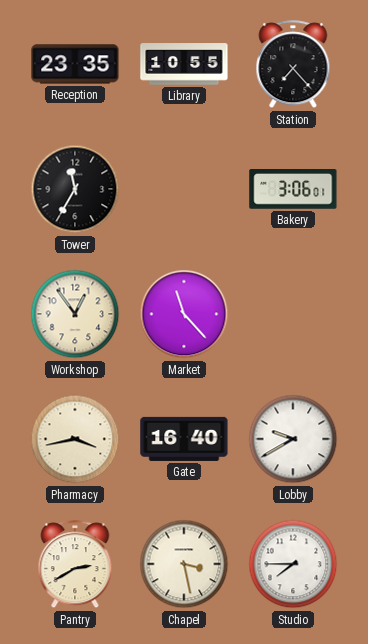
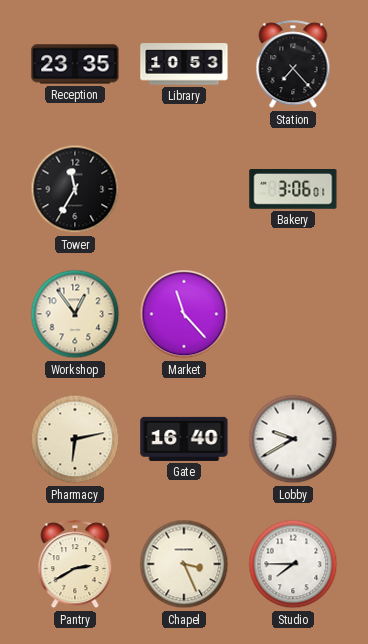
Library: 10:55 -> 10:53
Pharmacy: 3:43 -> 6:13
Chapel: 3:28 -> 3:26
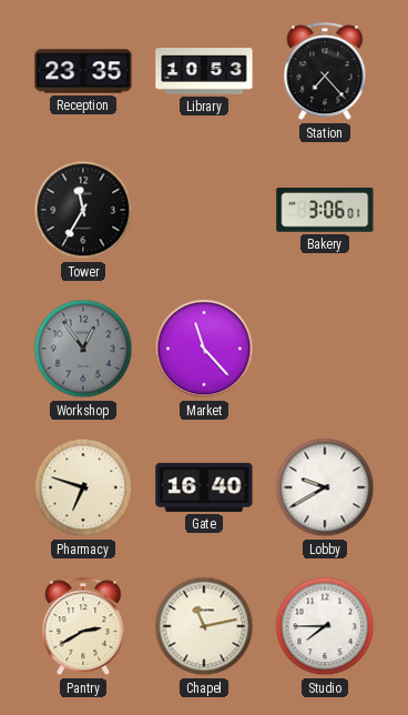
Workshop dial: cream -> grey
Pharmacy: 6:13 -> 6:48
Chapel: 3:26 -> 11:13
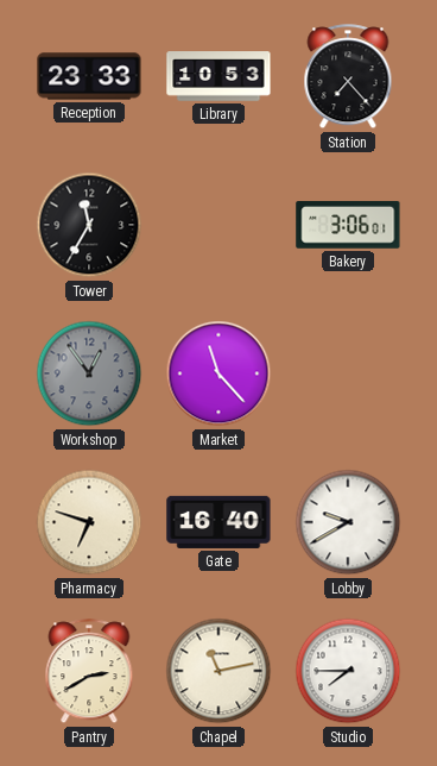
Reception: 23:35 -> 23:33
